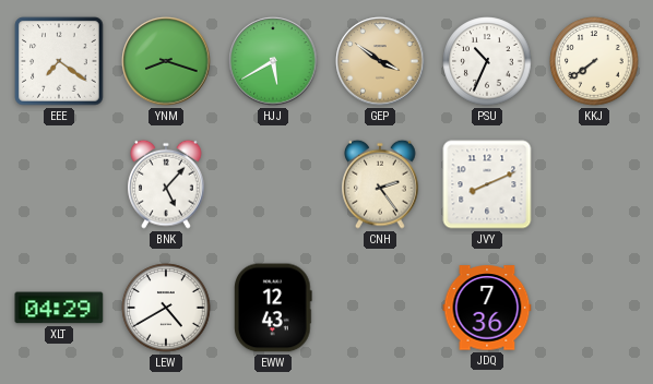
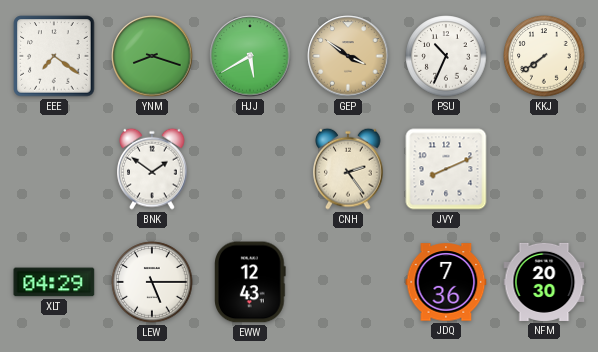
BNK: 5:07 -> 1:51
LEW: 4:40 -> 5:15
NFM: none -> 20:30
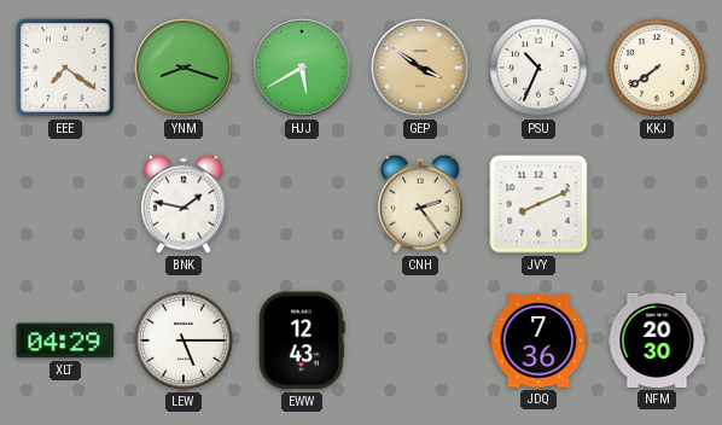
BNK: 1:51 -> 1:47
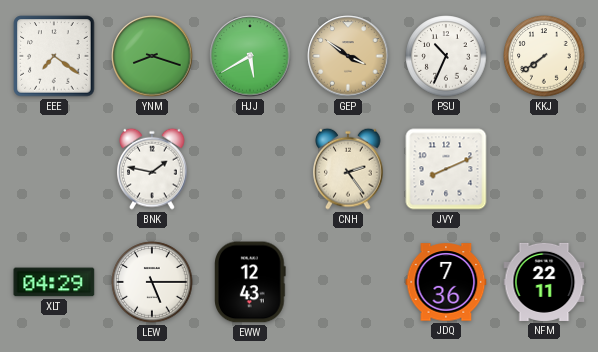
NFM: 20:30 -> 22:11
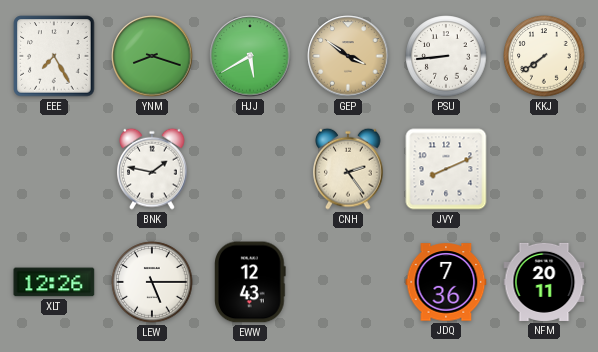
EEE: 7:21 -> 7:25
PSU: 10:34 -> 8:44
XLT: 04:29 -> 12:26
NFM: 22:11 -> 20:11
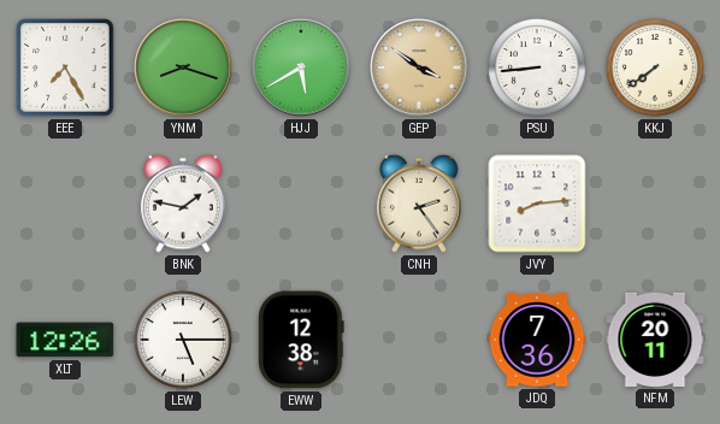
JVY: 8:11 -> 8:14
EWW: 12:43 -> 12:38
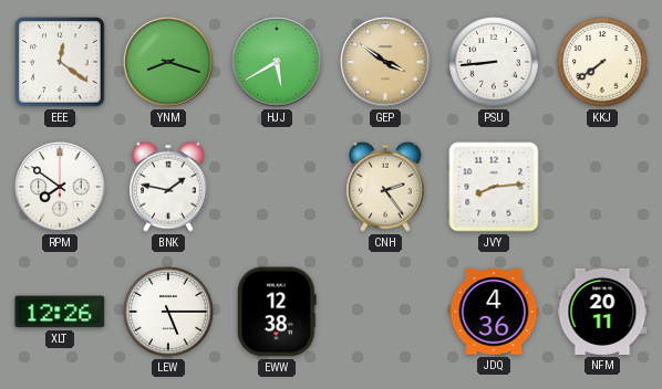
EEE: 7:25 -> 12:21
RPM: none -> 7:51
JDQ: 7:36 -> 4:36
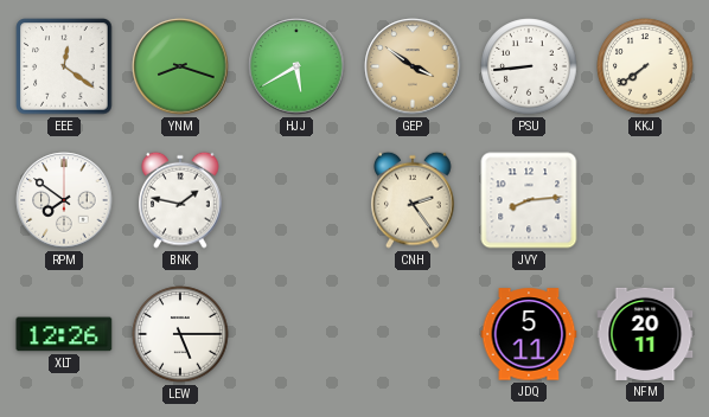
EWW: 12:38 -> none
JDQ: 4:36 -> 5:11
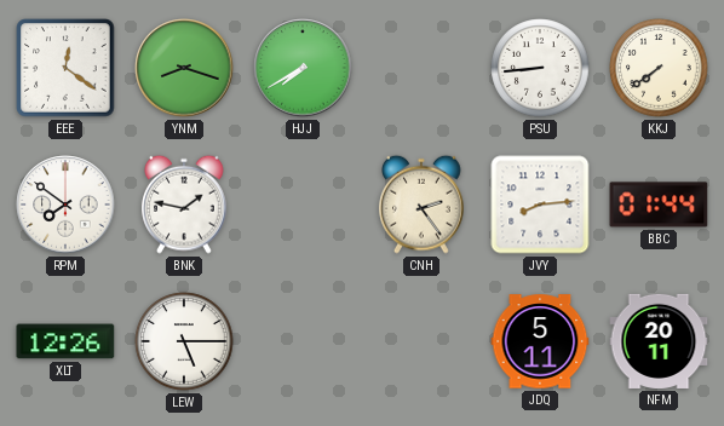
HJJ: 5:40 -> 7:40
GEP: 3:51 -> none
BBC: none -> 01:44
